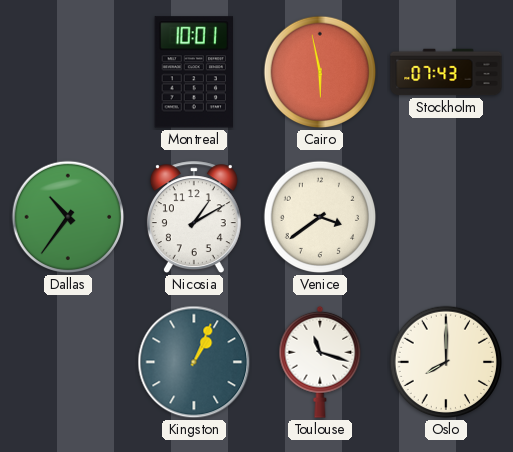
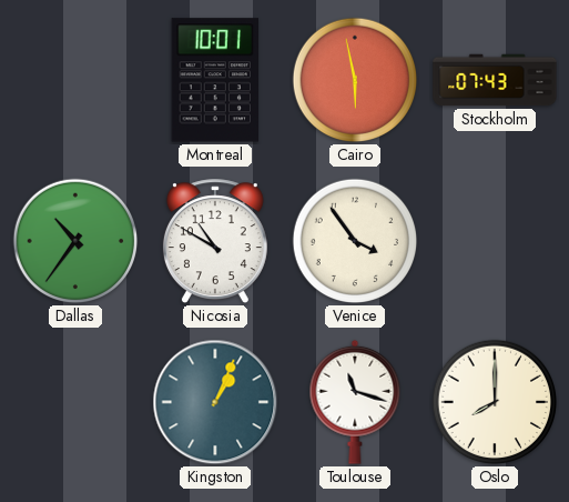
Nicosia: 1:10 -> 10:50
Venice: 3:39 -> 3:54
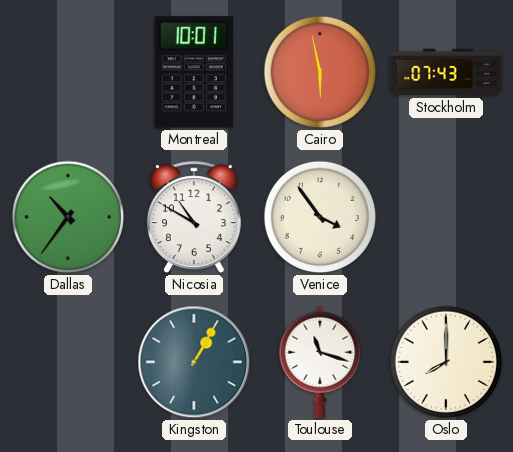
Kingston: 1:04 -> 1:05
